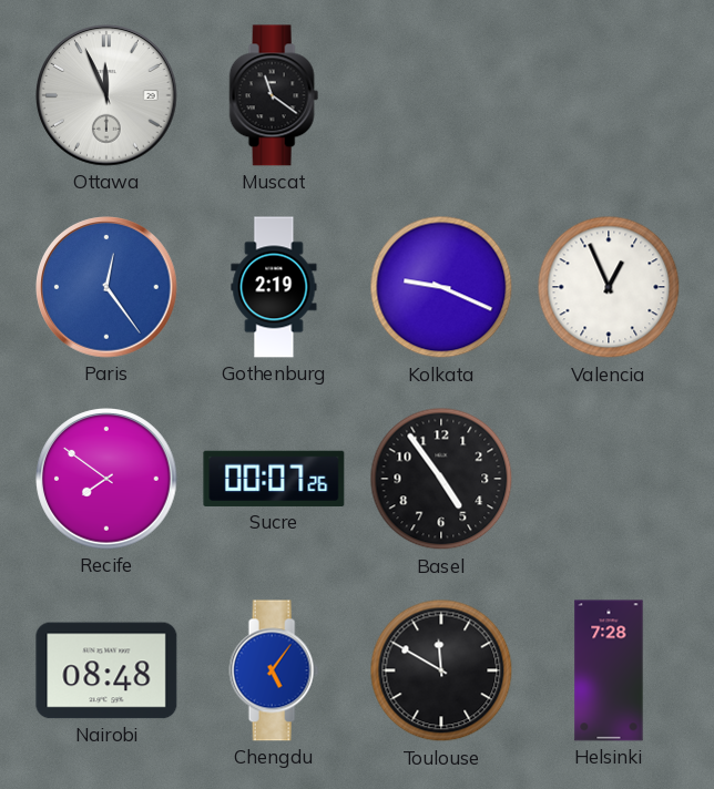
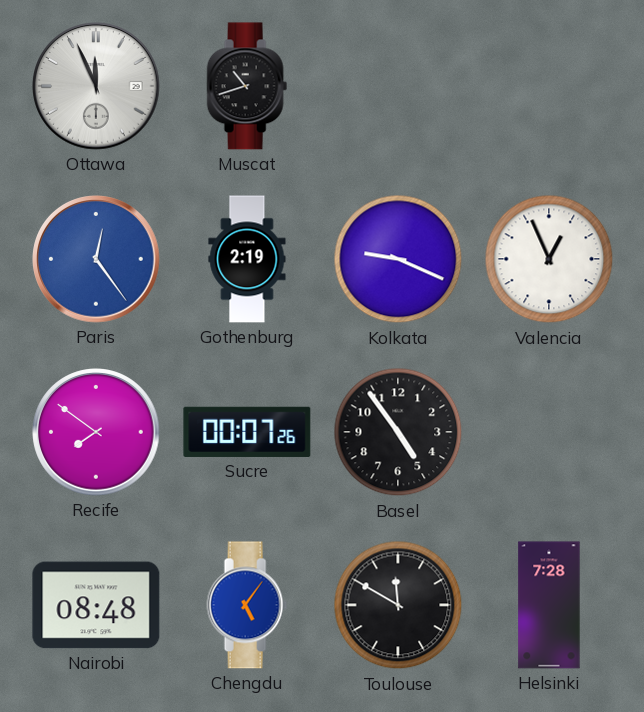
Muscat: 11:21 -> 10:42
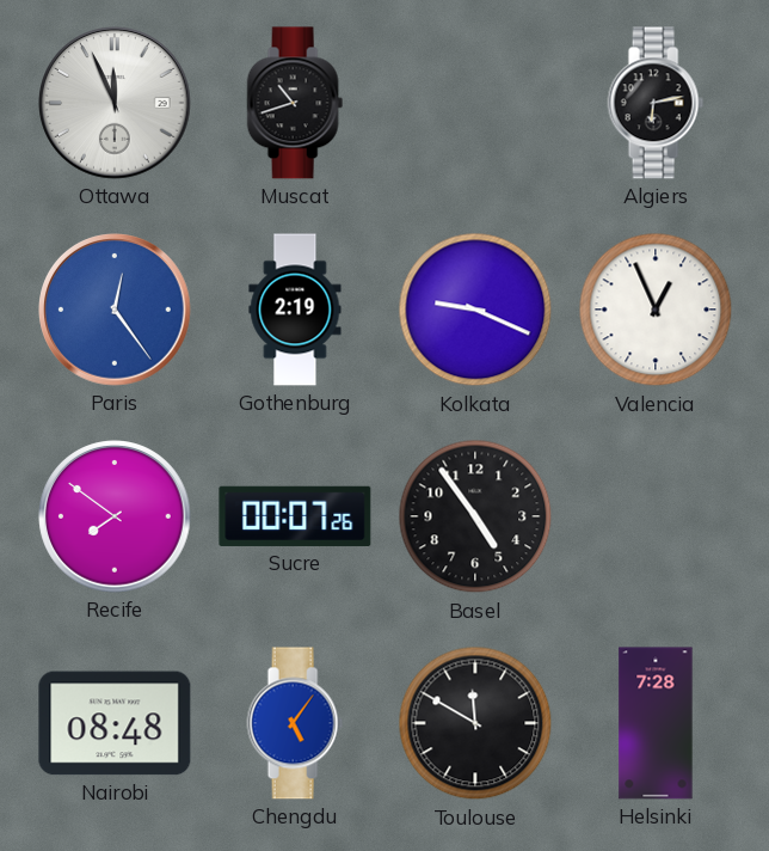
Algiers: none -> 6:13
